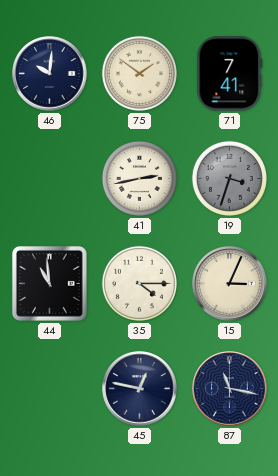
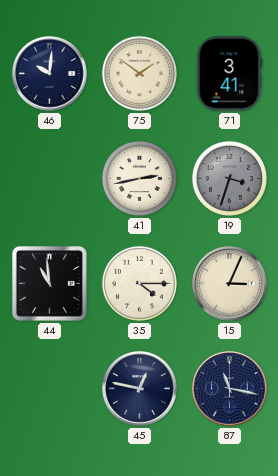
71: 7:41 -> 3:41
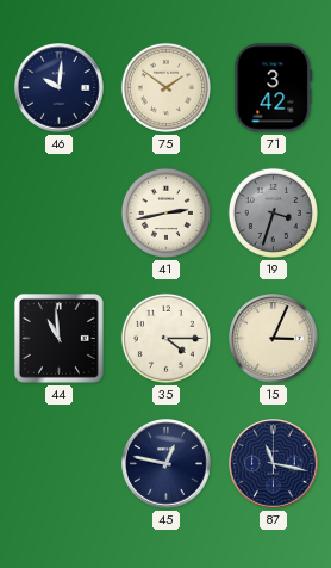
71: 3:41 -> 3:42
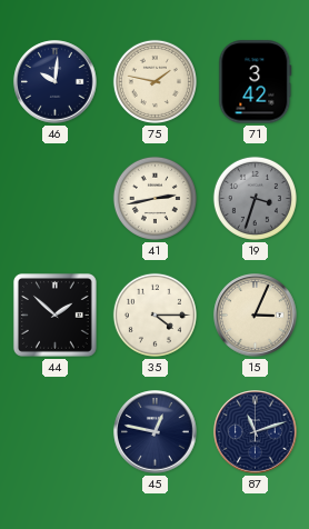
75: 1:51 -> 1:47
44: 10:59 -> 1:52
87: 11:17 -> 11:12
